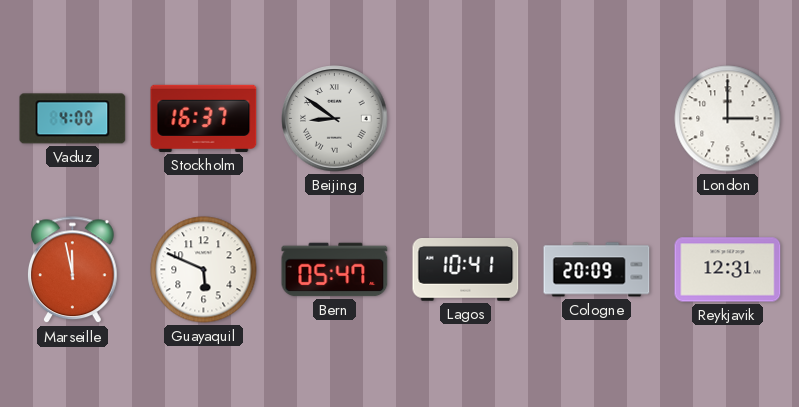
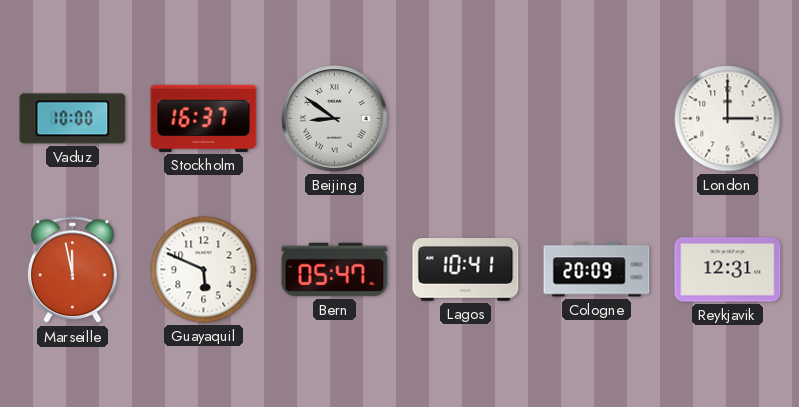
Vaduz: 4:00 -> 10:00
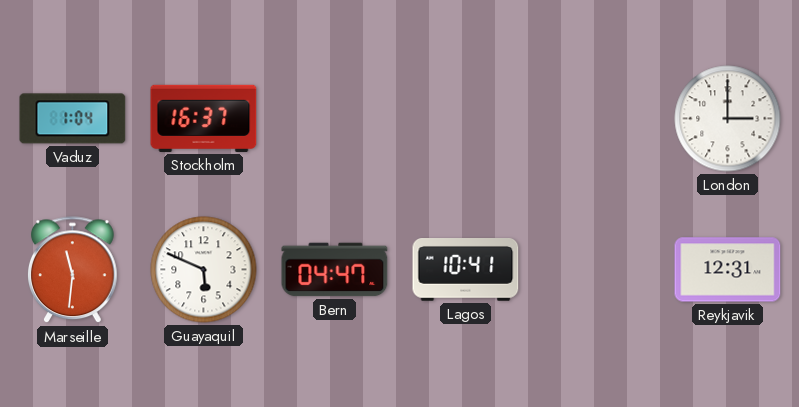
Vaduz: 10:00 -> 1:04
Beijing: 8:51 -> none
Marseille: 11:58 -> 11:31
Bern: 05:47 -> 04:47
Cologne: 20:09 -> none
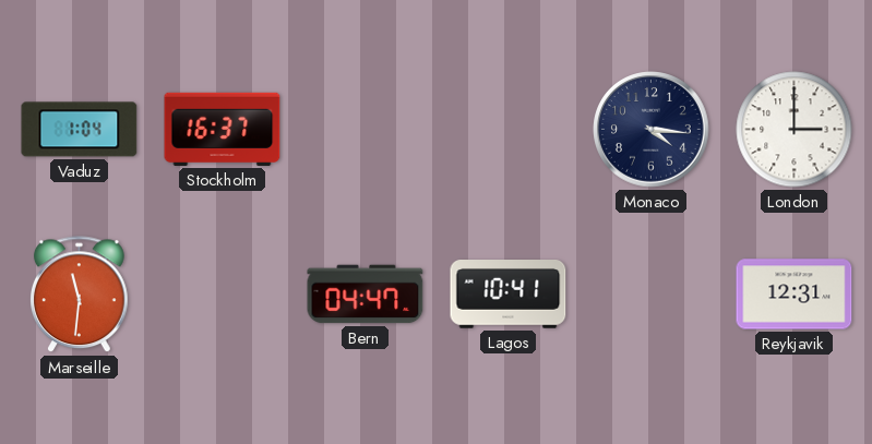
Monaco: none -> 4:16
Guayaquil: 5:49 -> none
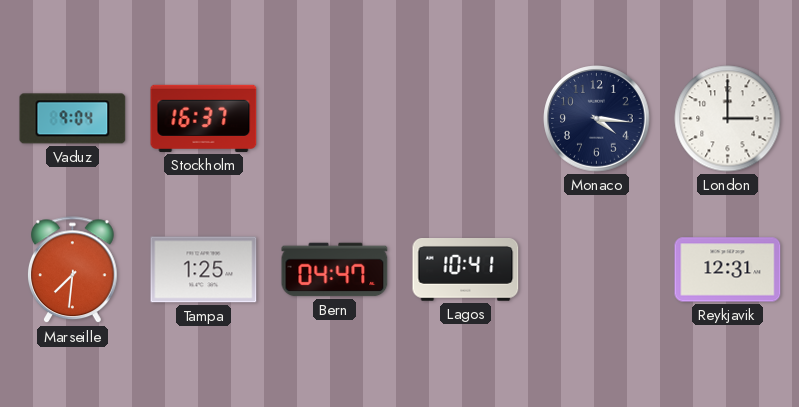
Vaduz: 1:04 -> 9:04
Marseille: 11:31 -> 7:31
Tampa: none -> 1:25
